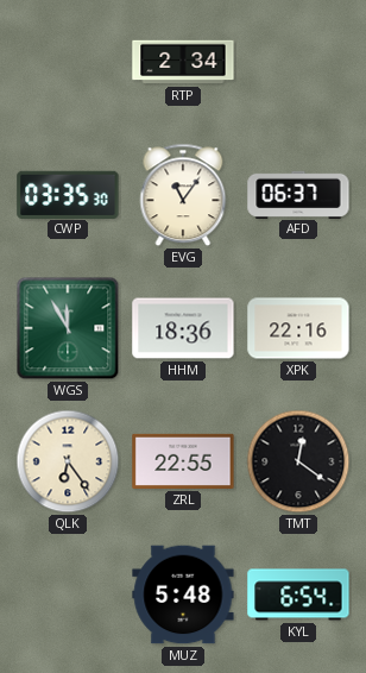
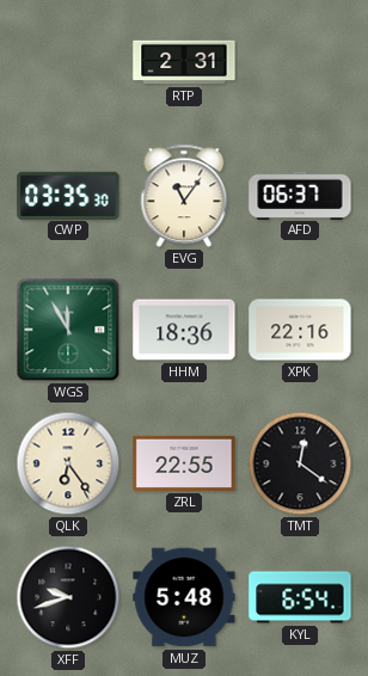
RTP: 2:34 -> 2:31
XFF: none -> 9:42
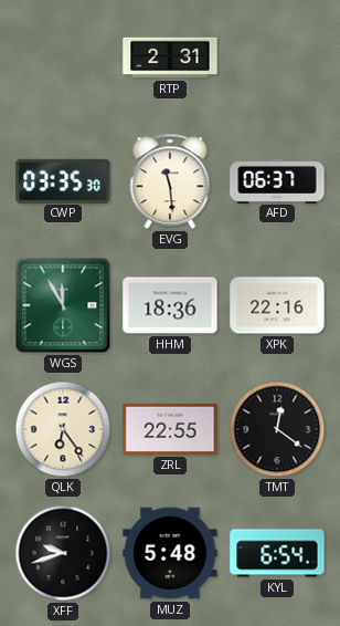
EVG: 11:06 -> 11:29
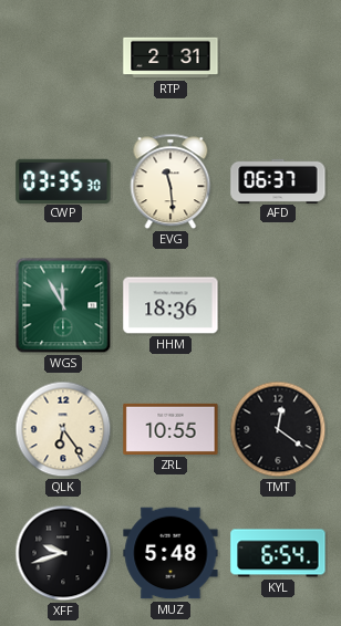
XPK: 22:16 -> none
ZRL: 22:55 -> 10:55
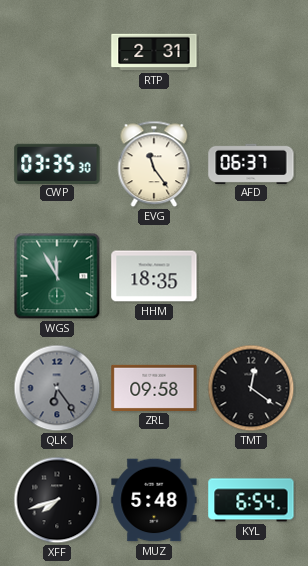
EVG: 11:29 -> 11:24
HHM: 18:36 -> 18:35
QLK dial: cream -> grey
ZRL: 10:55 -> 09:58
XFF: 9:42 -> 7:42
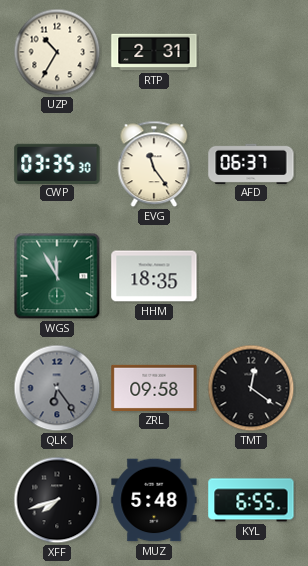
UZP: none -> 10:35
KYL: 6:54 -> 6:55
